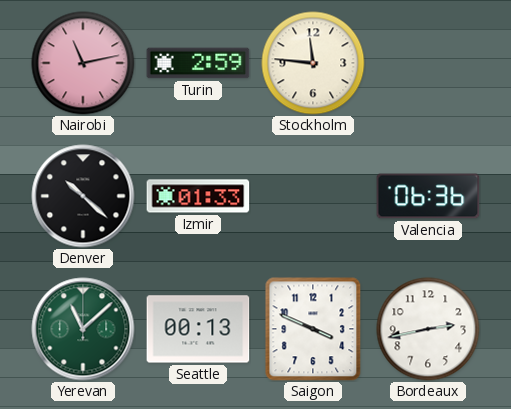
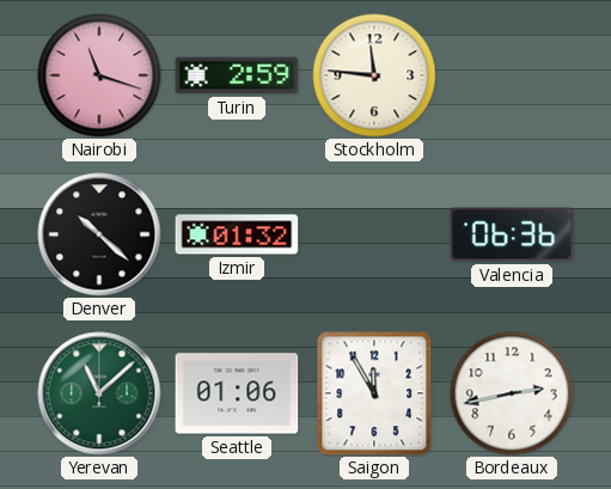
Nairobi: 11:13 -> 11:18
Izmir: 01:33 -> 01:32
Seattle: 00:13 -> 01:06
Saigon: 3:49 -> 11:55
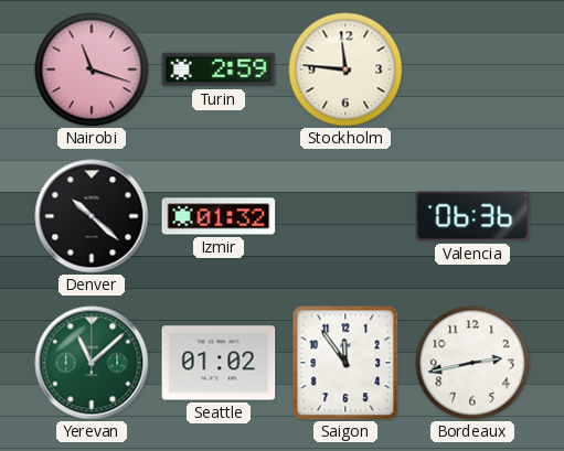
Seattle: 01:06 -> 01:02
Saigon: 11:55 -> 11:54
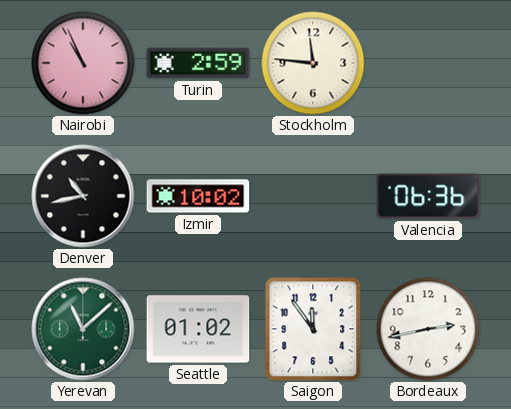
Nairobi: 11:18 -> 10:56
Denver: 10:22 -> 10:43
Izmir: 01:32 -> 10:02
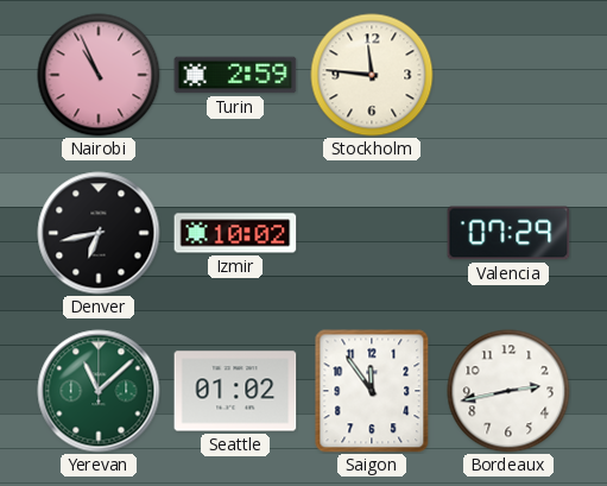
Denver: 10:43 -> 6:43
Valencia: 06:36 -> 07:29
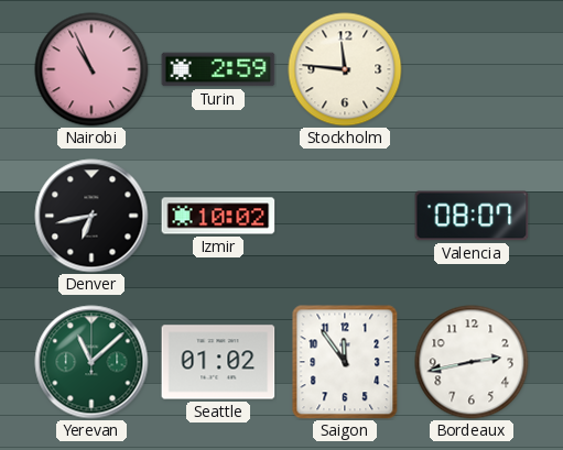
Valencia: 07:29 -> 08:07
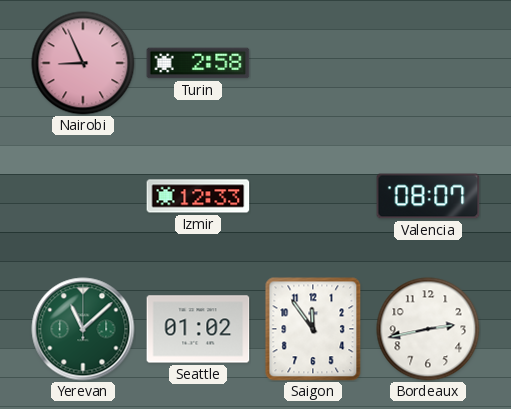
Nairobi: 10:56 -> 8:56
Turin: 2:59 -> 2:58
Stockholm: 11:46 -> none
Denver: 6:43 -> none
Izmir: 10:02 -> 12:33
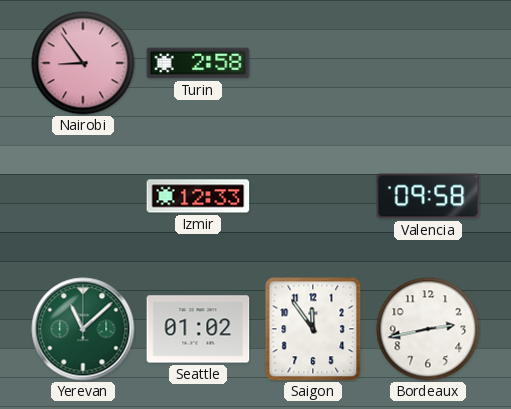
Nairobi: 8:56 -> 8:54
Valencia: 08:07 -> 09:58
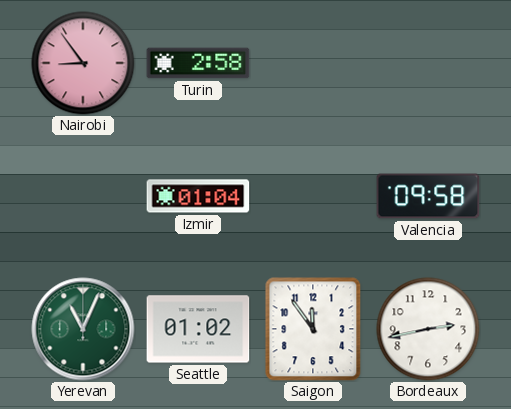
Izmir: 12:33 -> 01:04
Yerevan: 11:08 -> 11:04
